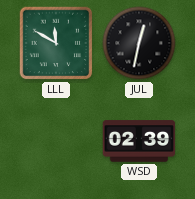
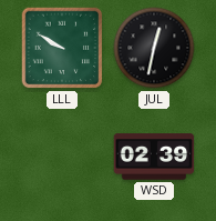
LLL: 11:50 -> 9:50
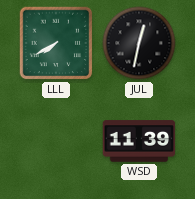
LLL: 9:50 -> 7:40
WSD: 02:39 -> 11:39
